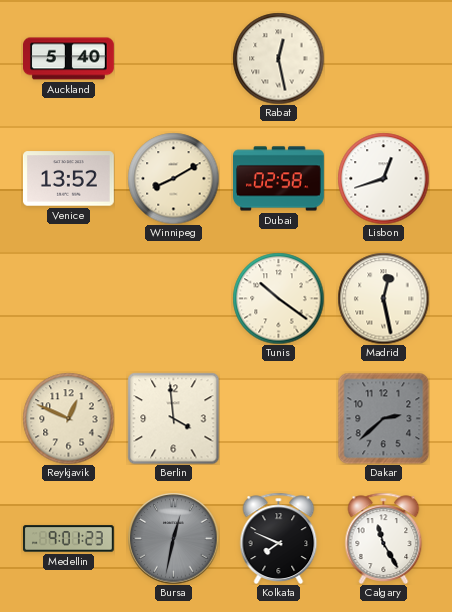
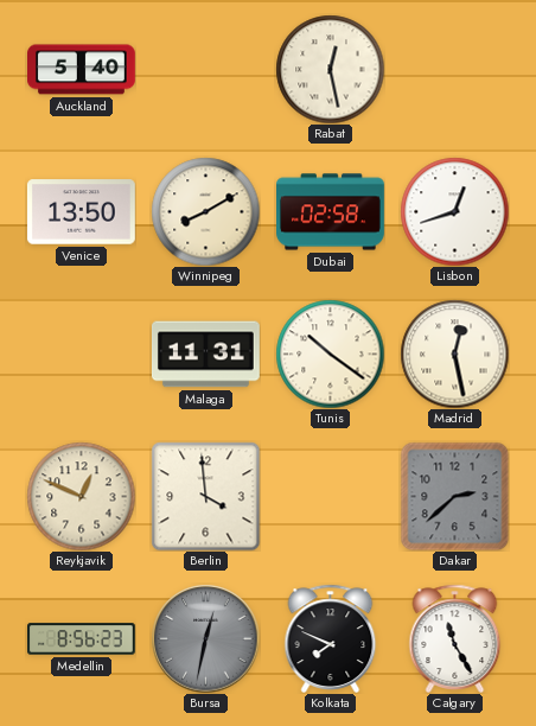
Venice: 13:52 -> 13:50
Malaga: none -> 11:31
Medellin: 9:01 -> 8:56
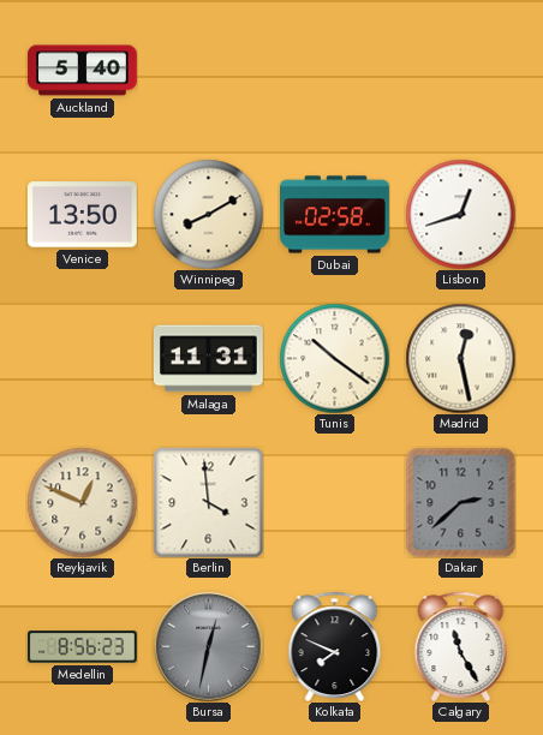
Rabat: 12:28 -> none
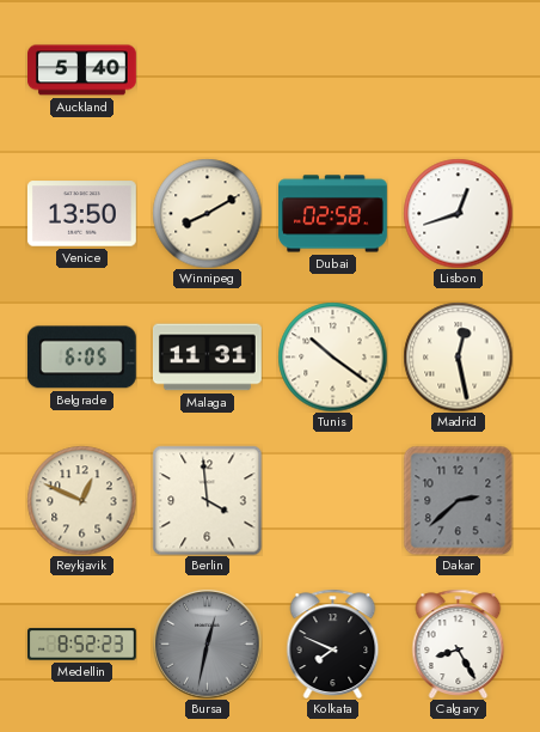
Belgrade: none -> 6:05
Medellin: 8:56 -> 8:52
Calgary: 11:25 -> 8:25
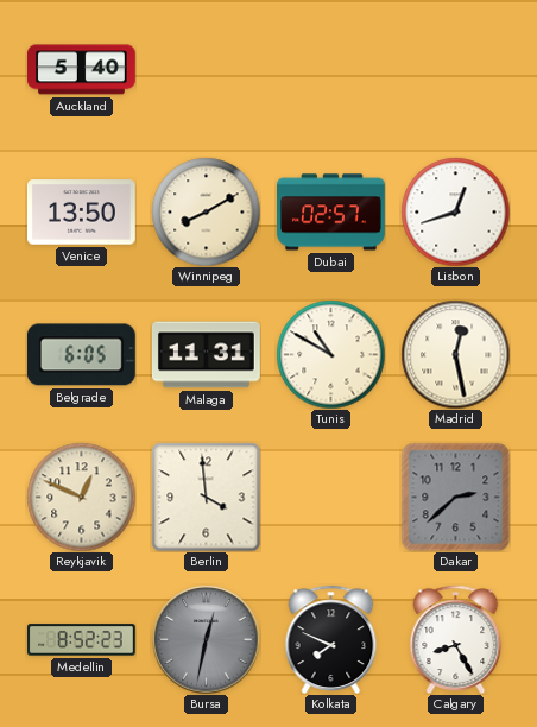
Dubai: 02:58 -> 02:57
Tunis: 10:21 -> 10:50
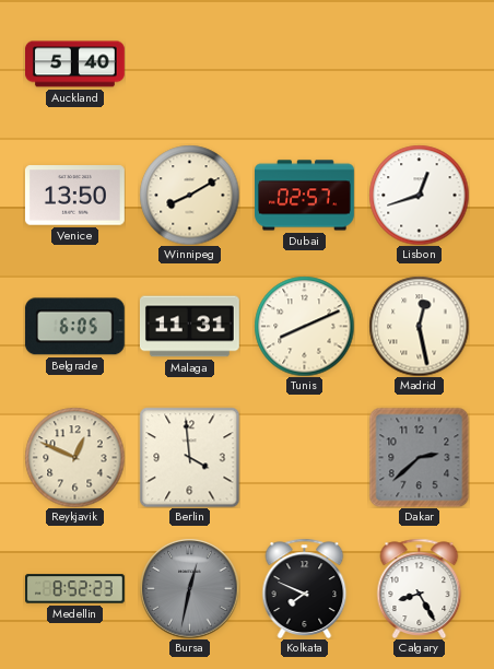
Tunis: 10:50 -> 8:11
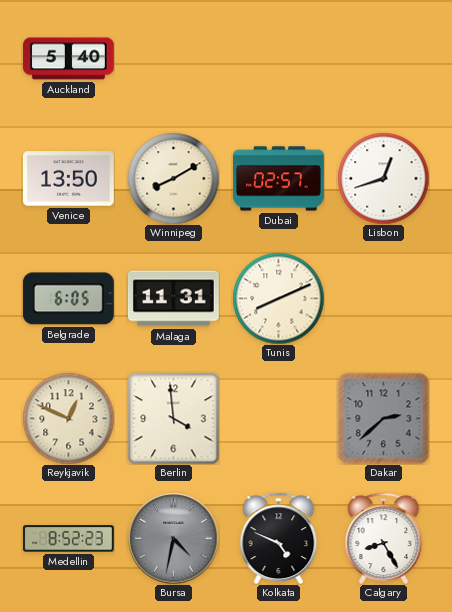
Madrid: 12:28 -> none
Bursa: 12:32 -> 4:32
Kolkata: 7:49 -> 4:49
